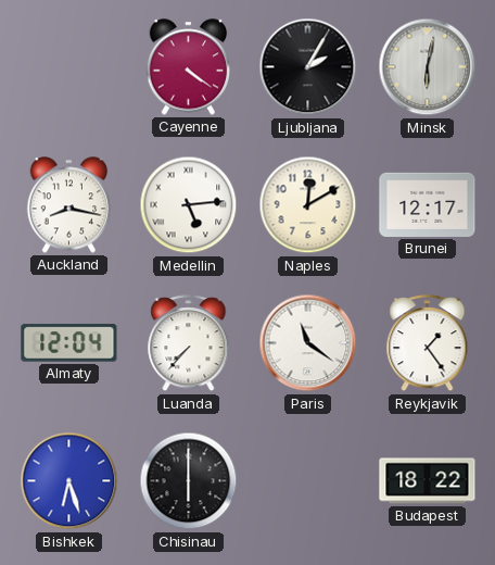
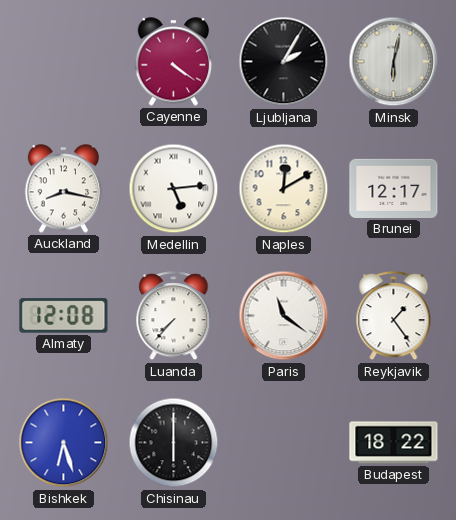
Almaty: 12:04 -> 12:08
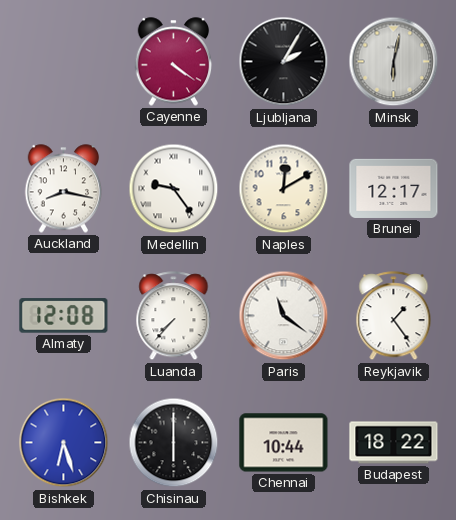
Medellin: 5:14 -> 9:24
Chennai: none -> 10:44
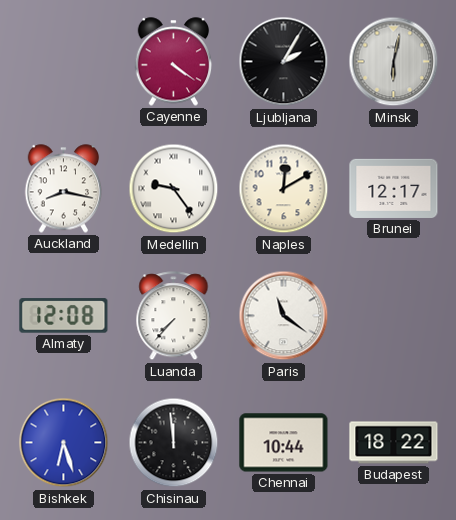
Reykjavik: 1:24 -> none
Chisinau: 6:00 -> 11:59
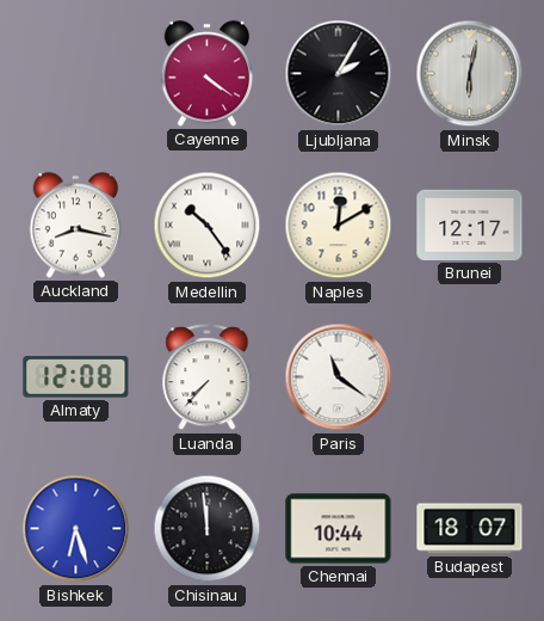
Medellin: 9:24 -> 10:24
Budapest: 18:22 -> 18:07
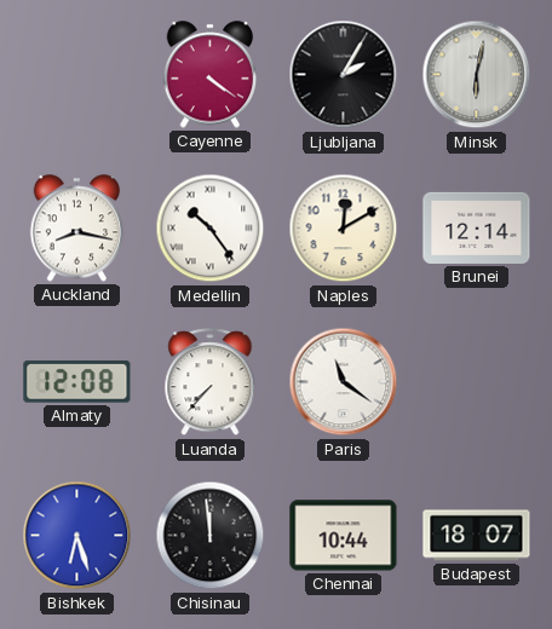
Brunei: 12:17 -> 12:14
